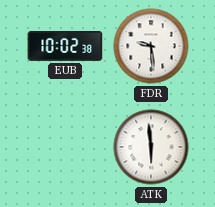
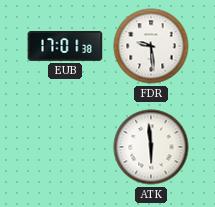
EUB: 10:02 -> 17:01
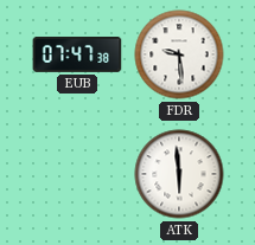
EUB: 17:01 -> 07:47
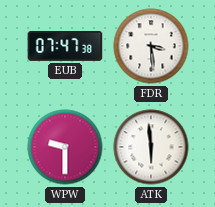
FDR: 9:29 -> 3:29
WPW: none -> 9:30
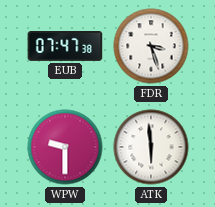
FDR: 3:29 -> 3:27
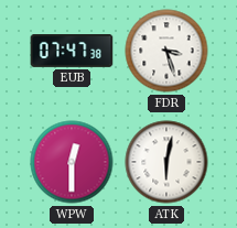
WPW: 9:30 -> 12:30
ATK: 5:59 -> 6:02
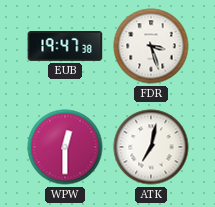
EUB: 07:47 -> 19:47
ATK: 6:02 -> 7:02
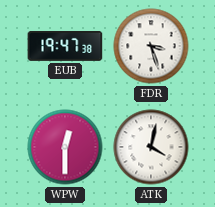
ATK: 7:02 -> 4:02
